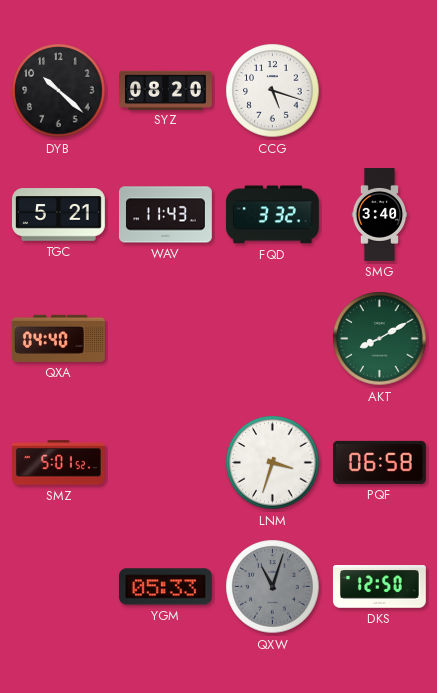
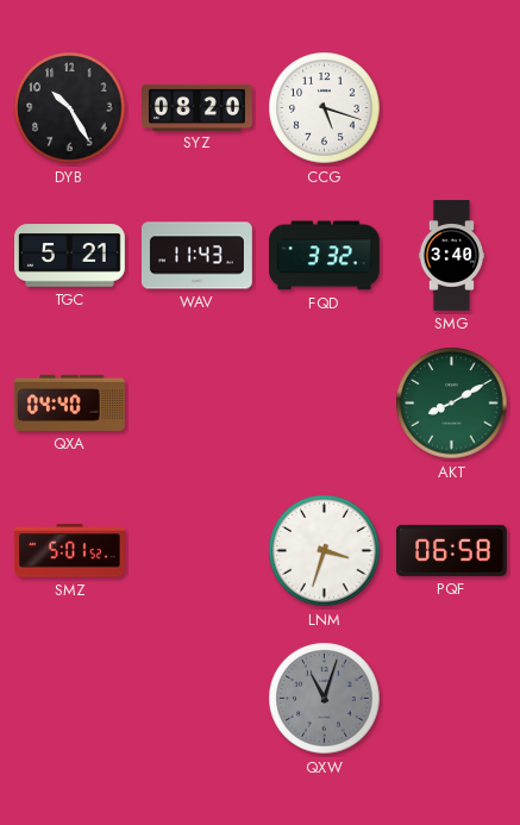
DYB: 10:22 -> 10:25
YGM: 05:33 -> none
DKS: 12:50 -> none
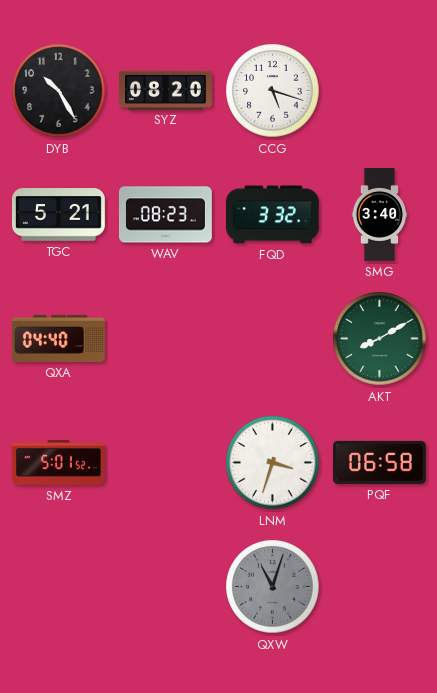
WAV: 11:43 -> 08:23
